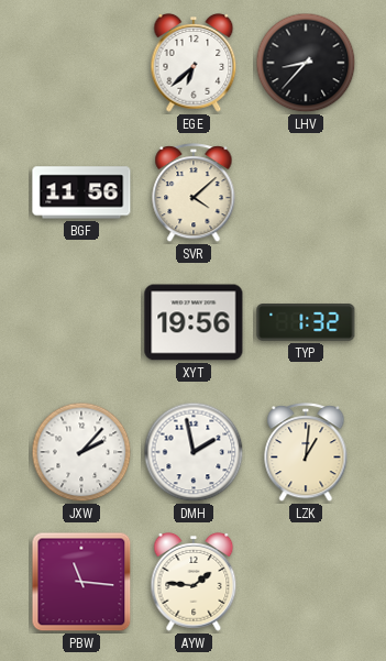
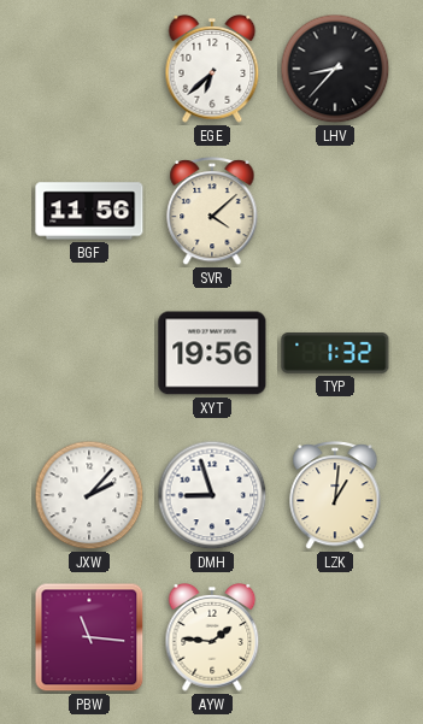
DMH: 1:58 -> 8:57
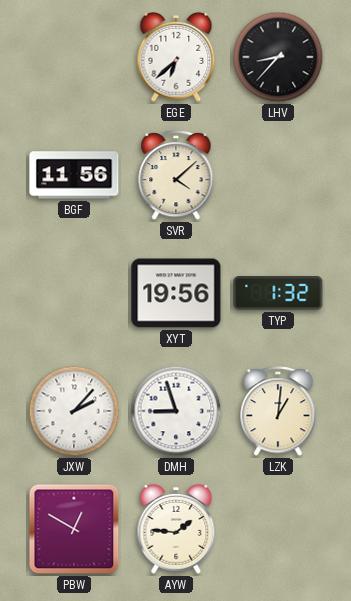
PBW: 11:16 -> 12:50
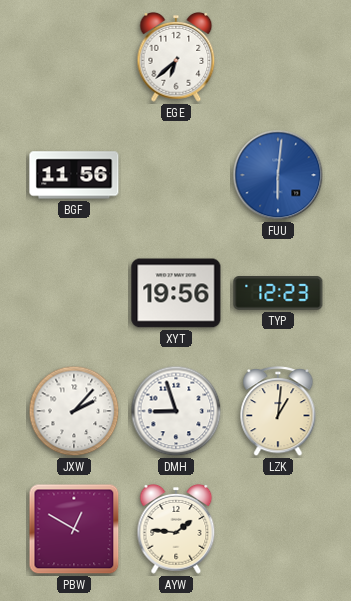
LHV: 8:37 -> none
SVR: 4:08 -> none
FUU: none -> 6:01
TYP: 1:32 -> 12:23
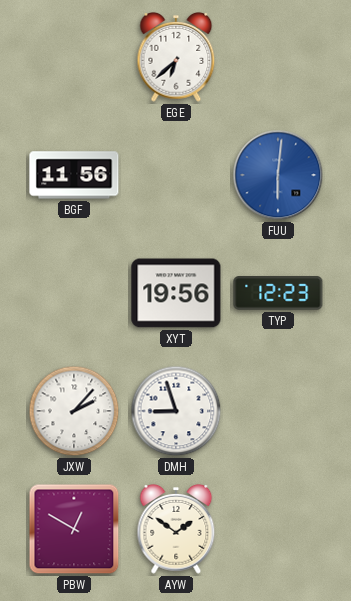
LZK: 1:01 -> none
AYW: 1:46 -> 1:51
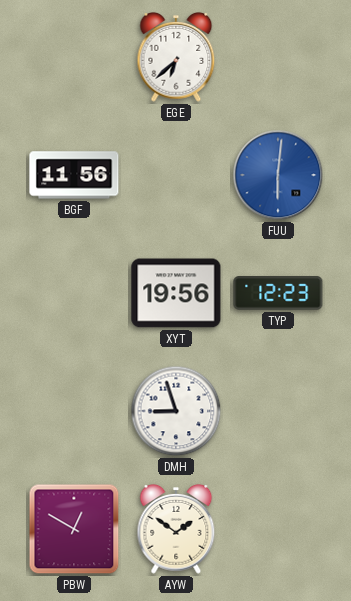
JXW: 2:07 -> none
